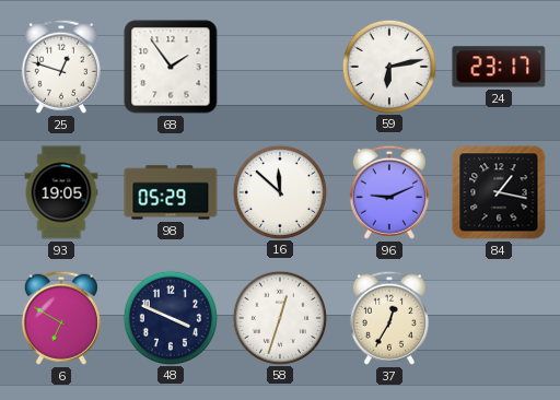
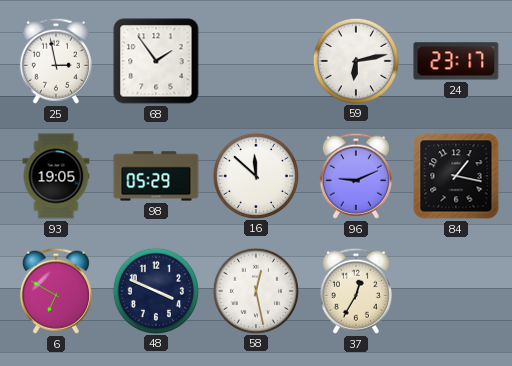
25: 12:48 -> 2:58
58: 12:33 -> 12:28
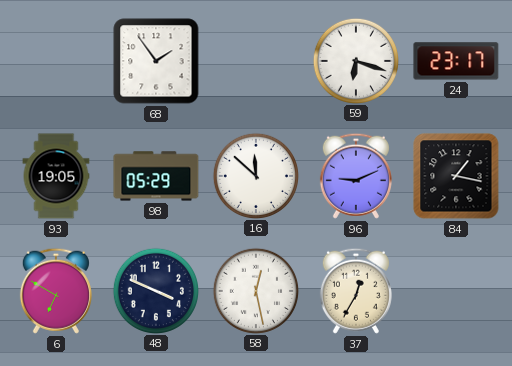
25: 2:58 -> none
59: 6:13 -> 6:18
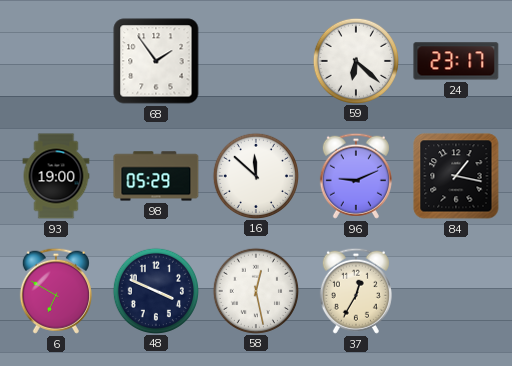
59: 6:18 -> 6:22
93: 19:05 -> 19:00
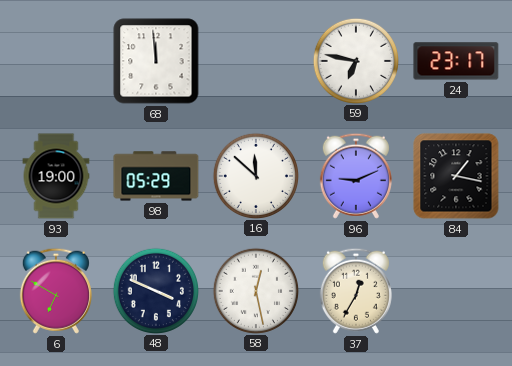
68: 1:54 -> 11:59
59: 6:22 -> 6:47
